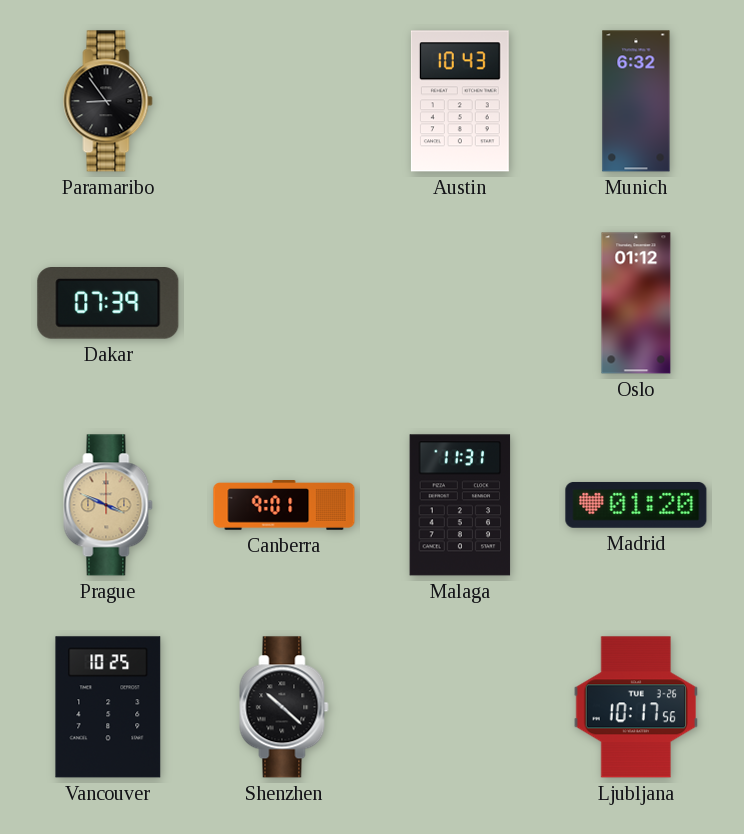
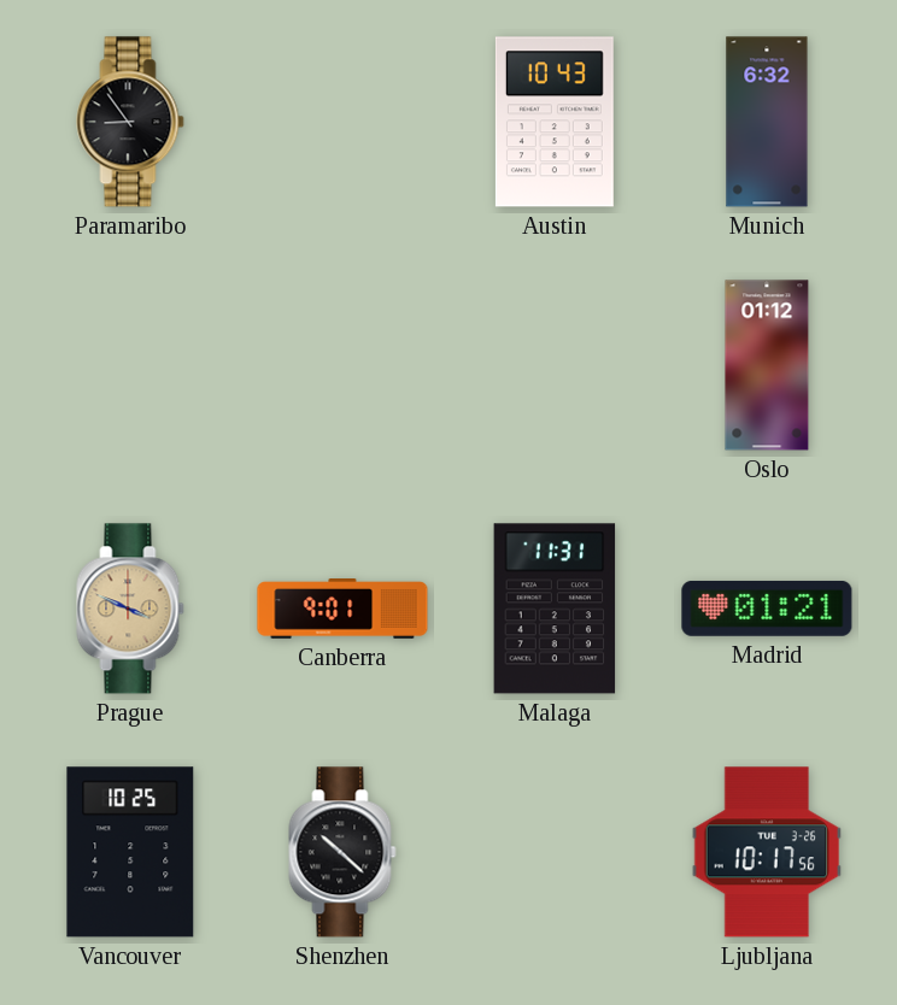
Dakar: 07:39 -> none
Madrid: 01:20 -> 01:21
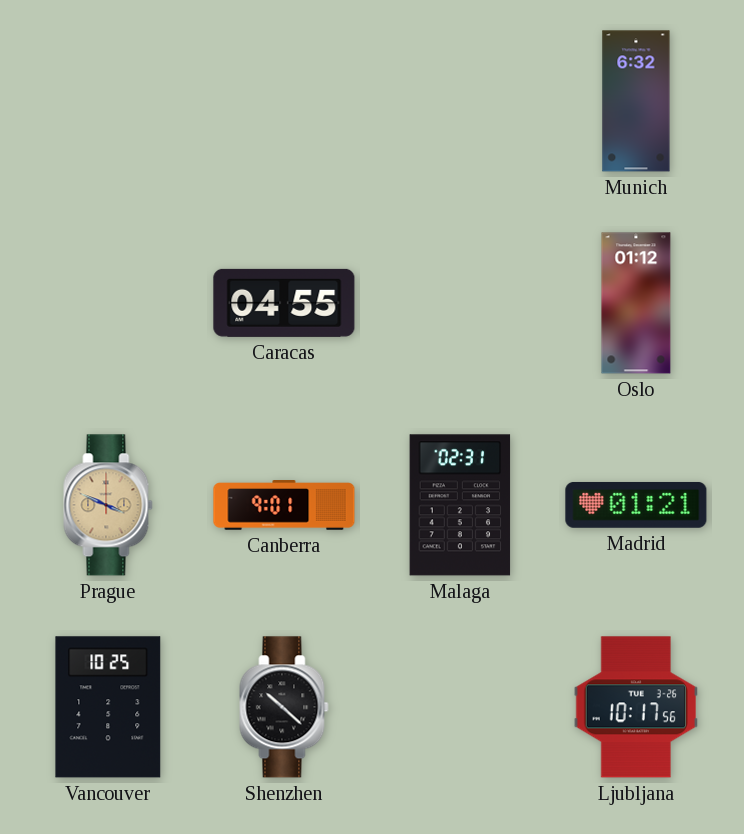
Paramaribo: 8:54 -> none
Austin: 10:43 -> none
Caracas: none -> 04:55
Malaga: 11:31 -> 02:31
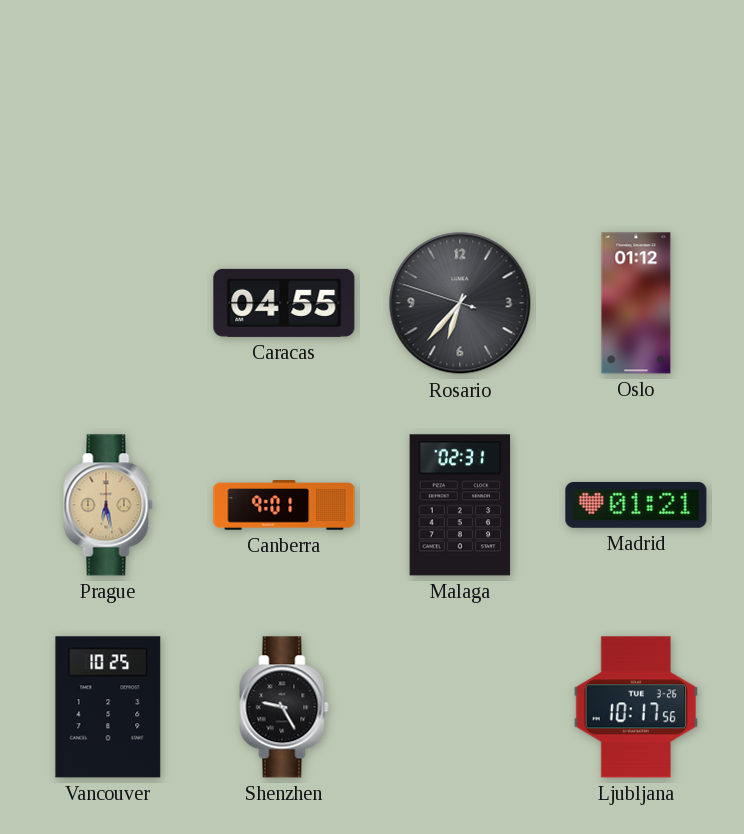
Munich: 6:32 -> none
Rosario: none -> 6:36
Prague: 3:49 -> 6:28
Shenzhen: 10:22 -> 9:25
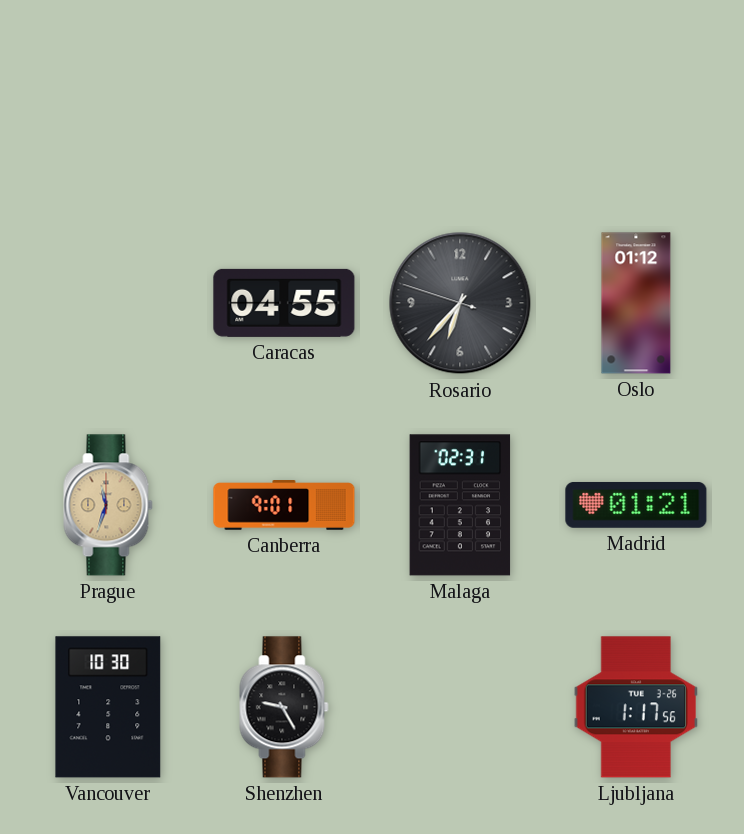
Prague: 6:28 -> 11:33
Vancouver: 10:25 -> 10:30
Ljubljana: 10:17 -> 1:17
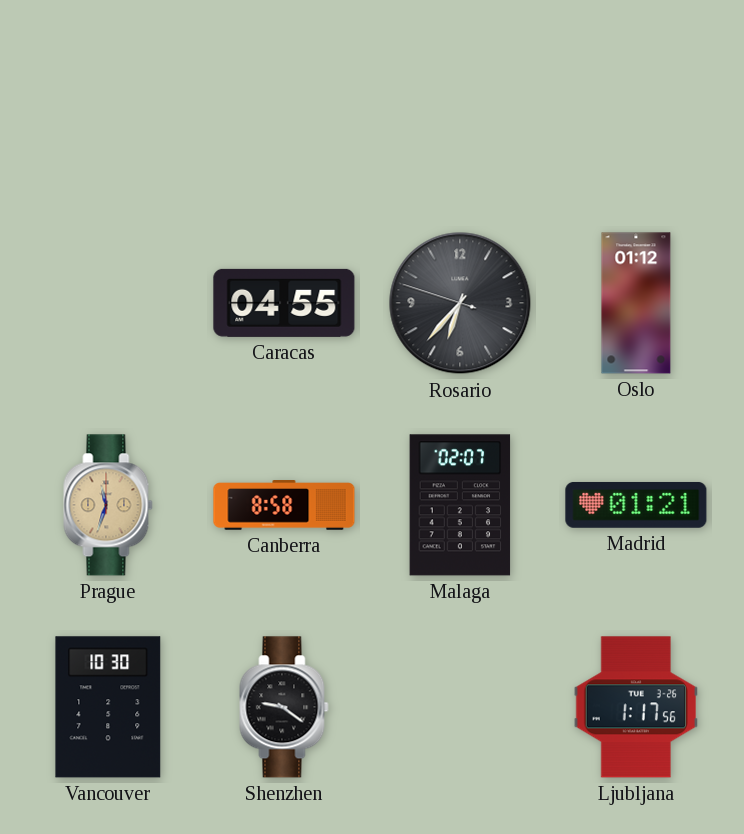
Canberra: 9:01 -> 8:58
Malaga: 02:31 -> 02:07
Shenzhen: 9:25 -> 9:21
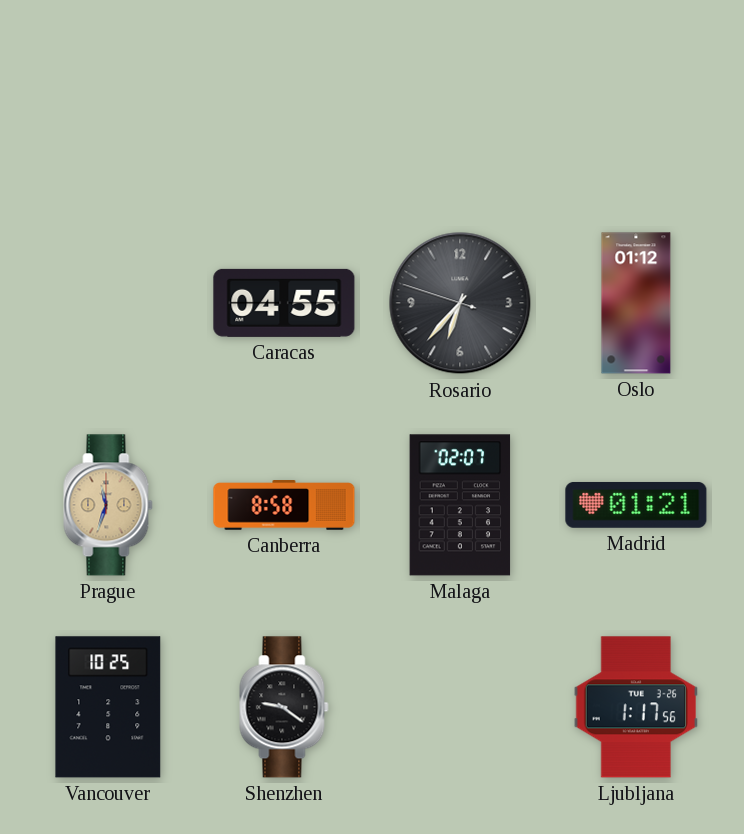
Vancouver: 10:30 -> 10:25
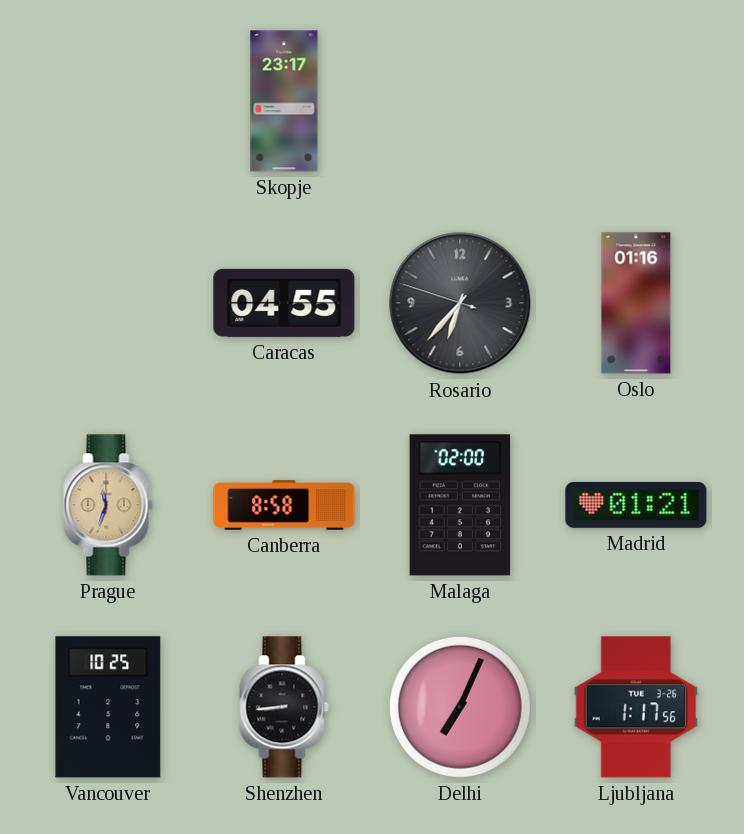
Skopje: none -> 23:17
Oslo: 01:12 -> 01:16
Malaga: 02:07 -> 02:00
Shenzhen: 9:21 -> 8:44
Delhi: none -> 7:04
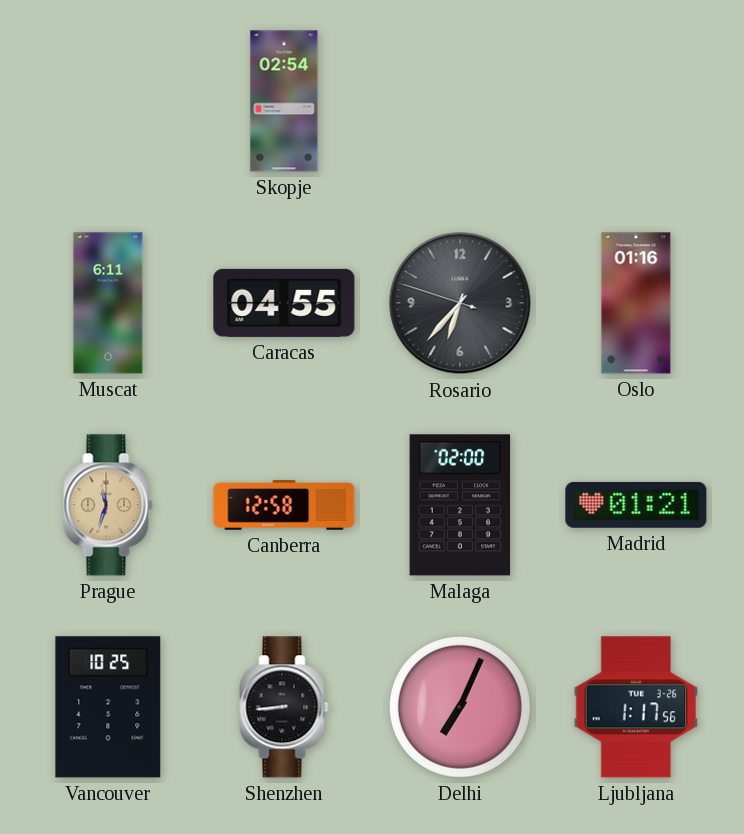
Skopje: 23:17 -> 02:54
Muscat: none -> 6:11
Canberra: 8:58 -> 12:58
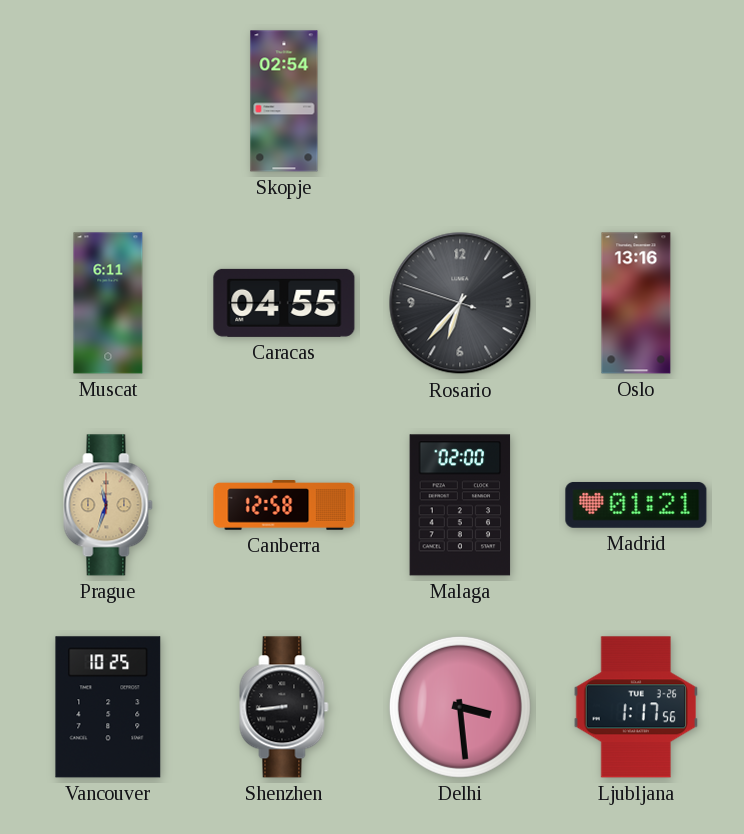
Oslo: 01:16 -> 13:16
Delhi: 7:04 -> 3:29
